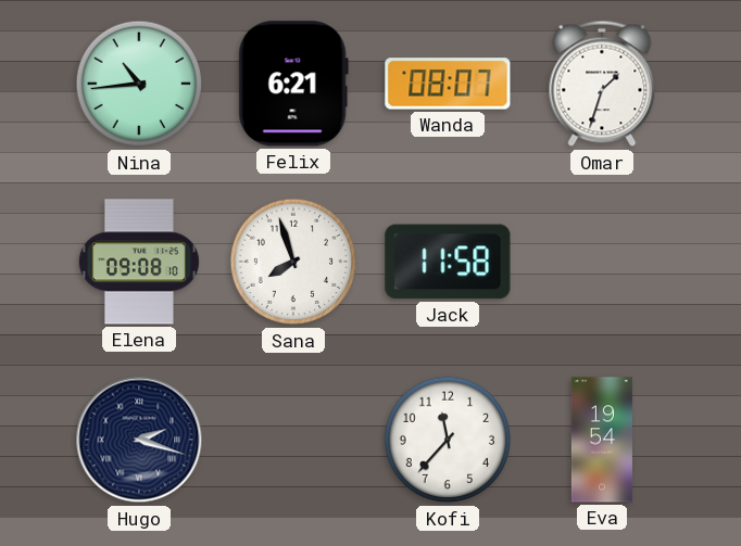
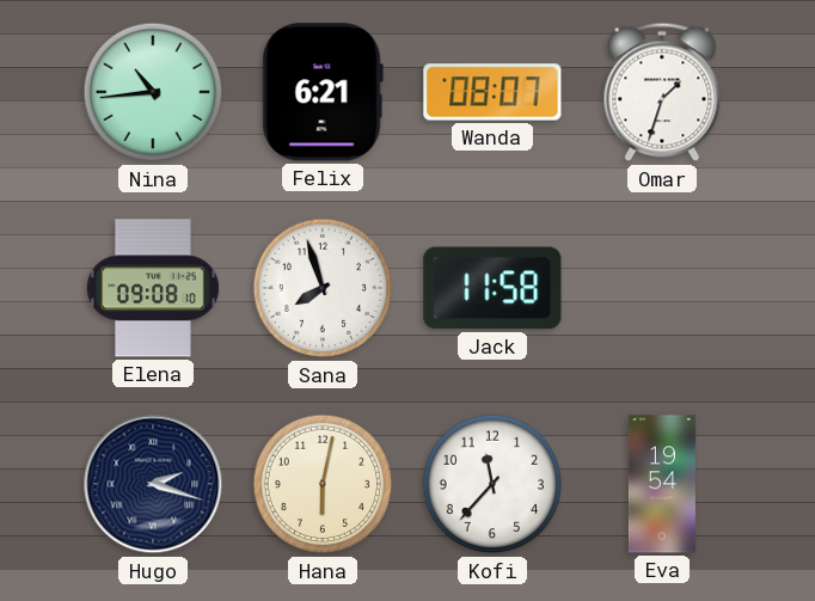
Hana: none -> 6:02
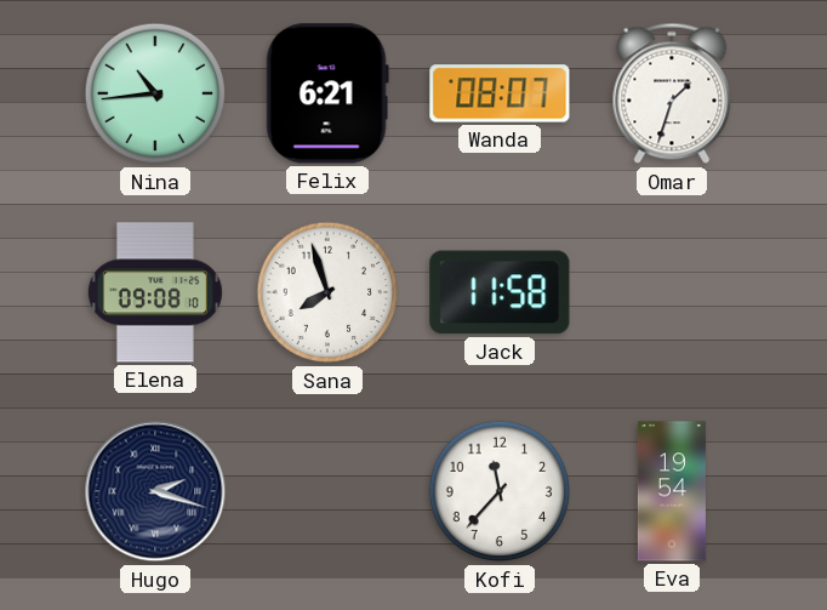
Hana: 6:02 -> none
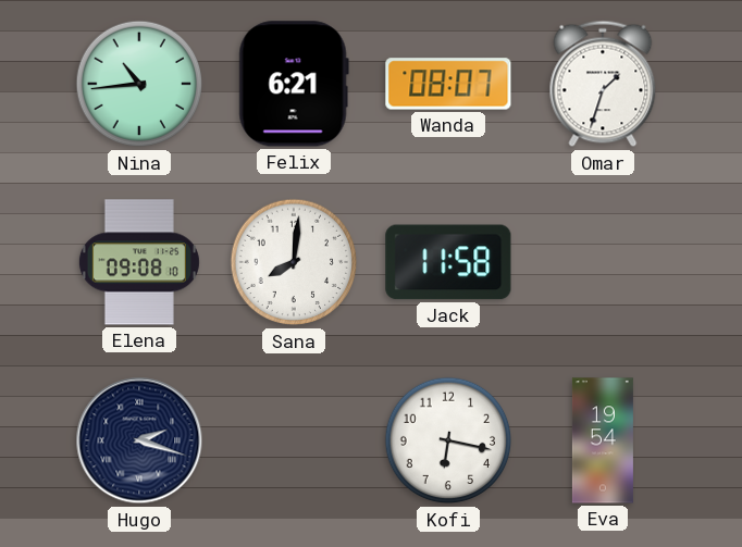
Sana: 7:57 -> 8:01
Kofi: 11:37 -> 6:17
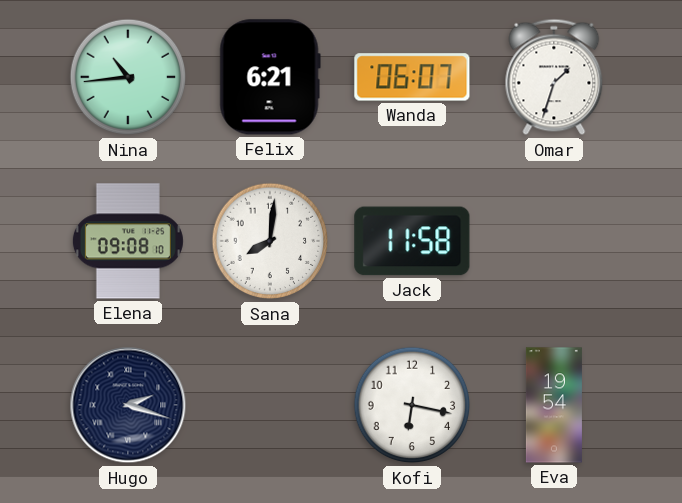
Wanda: 08:07 -> 06:07
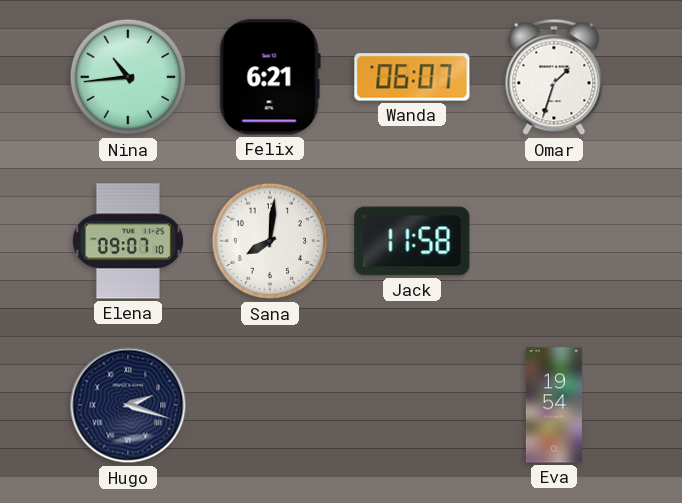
Elena: 09:08 -> 09:07
Kofi: 6:17 -> none
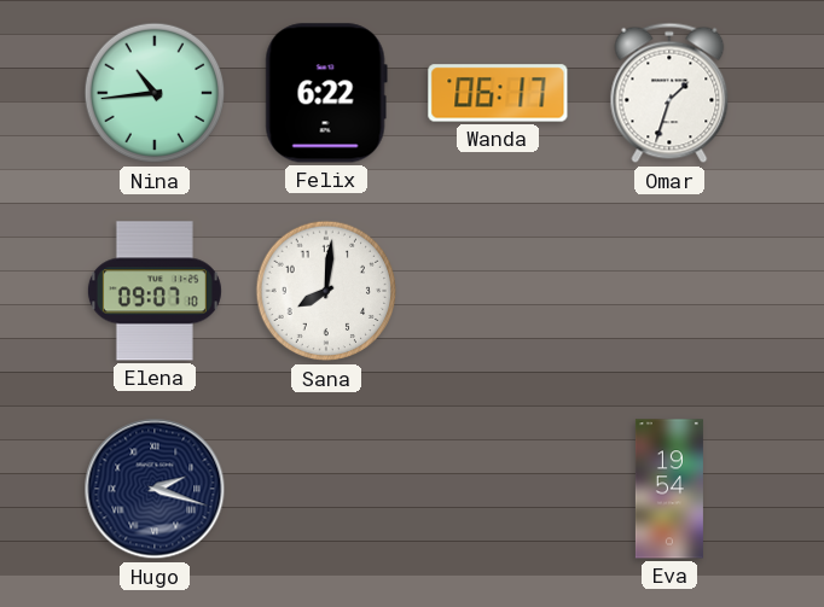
Felix: 6:21 -> 6:22
Wanda: 06:07 -> 06:17
Jack: 11:58 -> none
